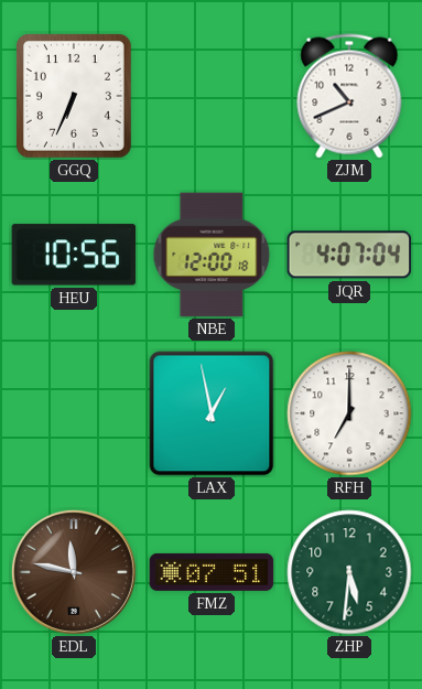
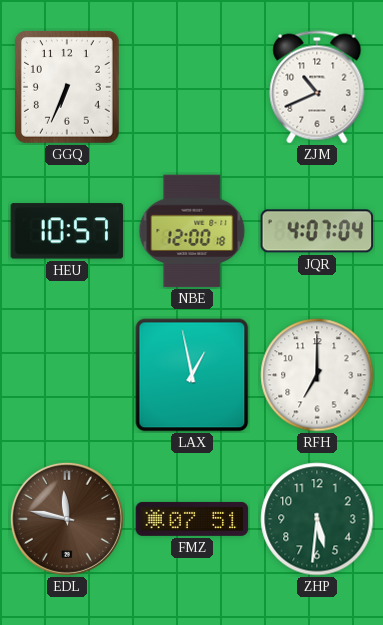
HEU: 10:56 -> 10:57
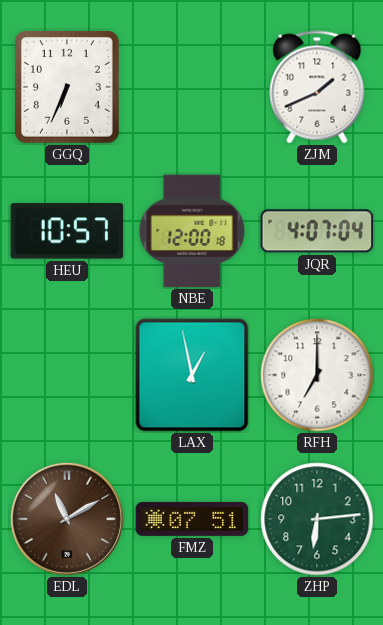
ZJM: 10:41 -> 1:41
EDL: 11:47 -> 11:10
ZHP: 5:31 -> 6:14
